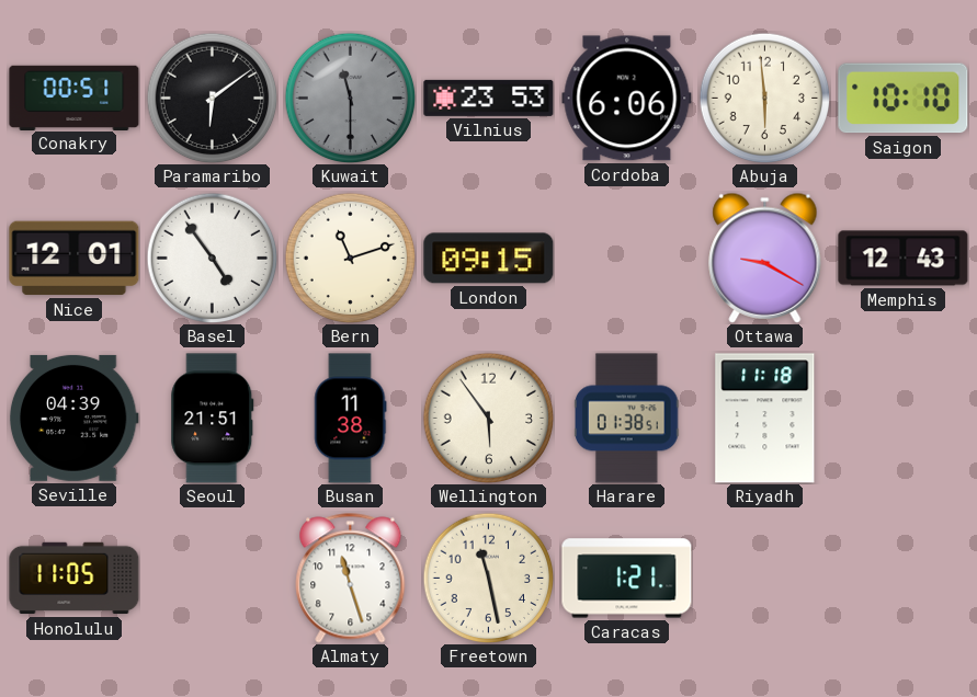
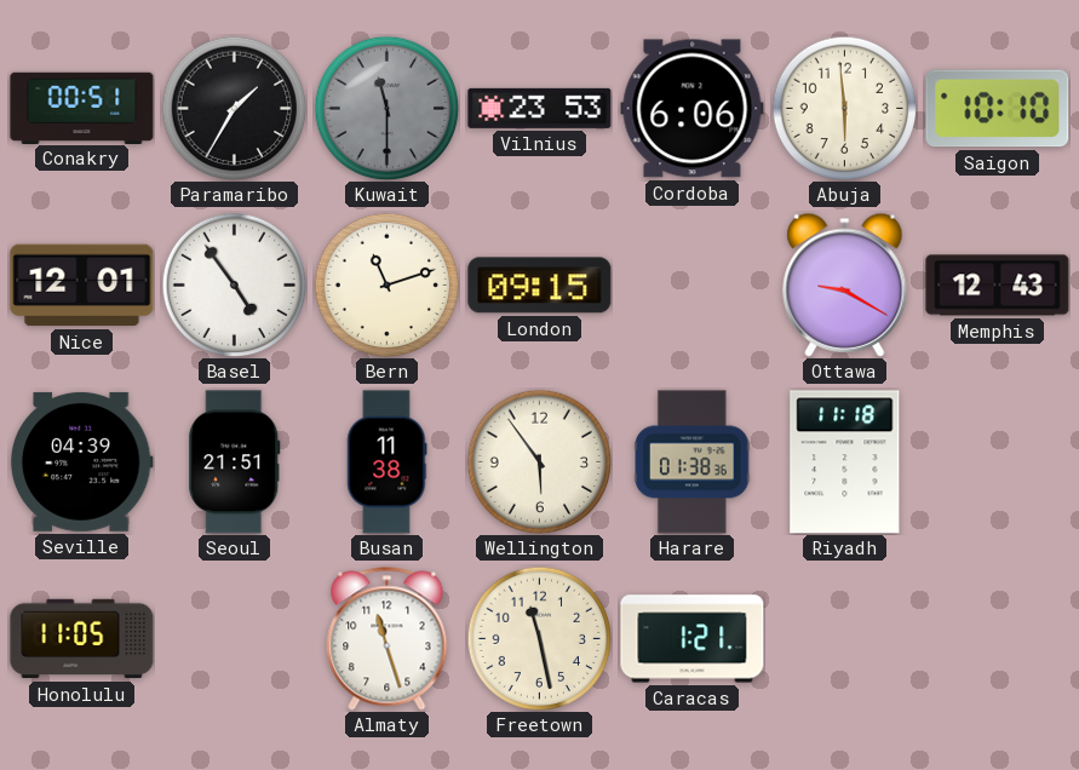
Paramaribo: 6:09 -> 1:35
Harare: 01:38:51 -> 01:38:36
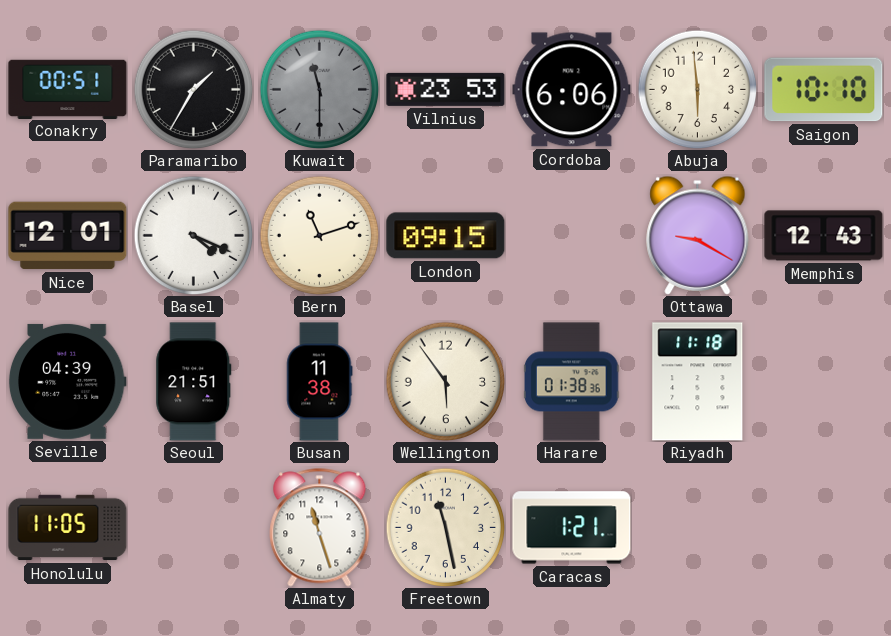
Basel: 4:54 -> 4:19
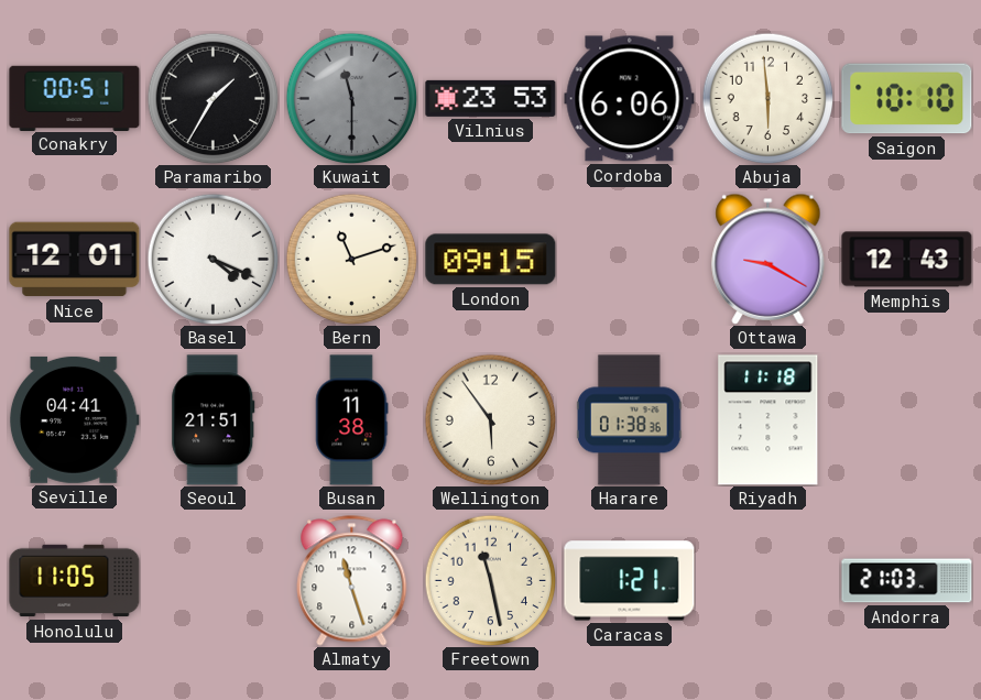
Seville: 04:39 -> 04:41
Andorra: none -> 21:03
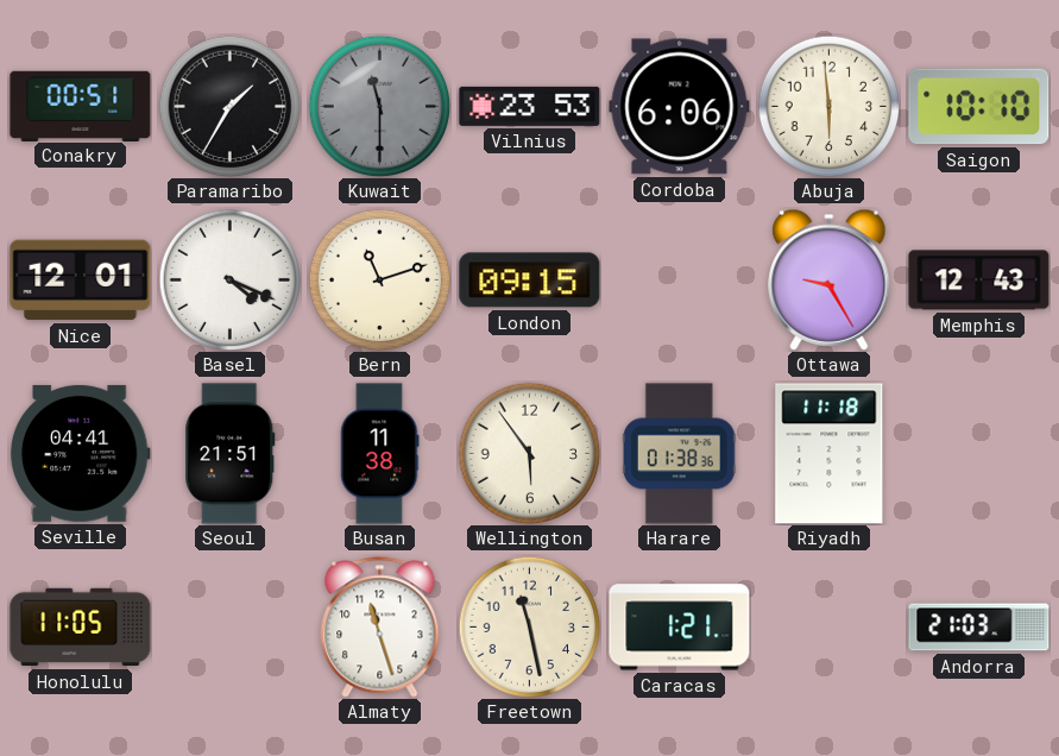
Ottawa: 9:20 -> 9:25
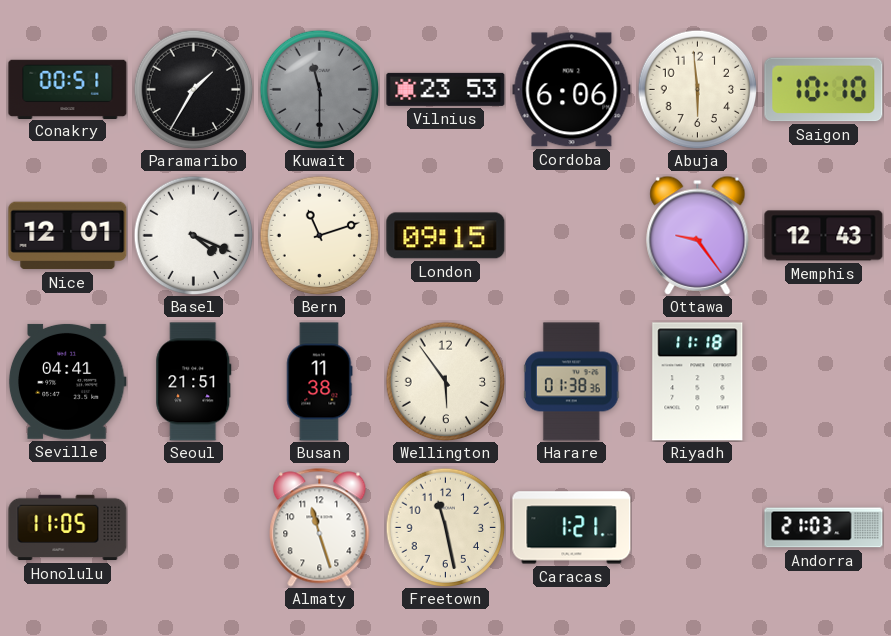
Ottawa: 9:25 -> 9:24
